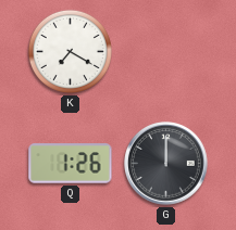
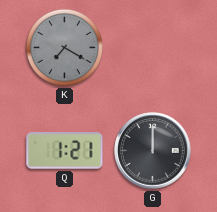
K dial: white -> grey
Q: 1:26 -> 1:21
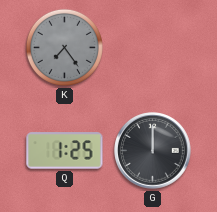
K: 7:20 -> 7:24
Q: 1:21 -> 1:25
